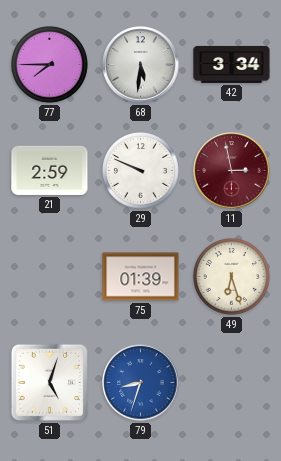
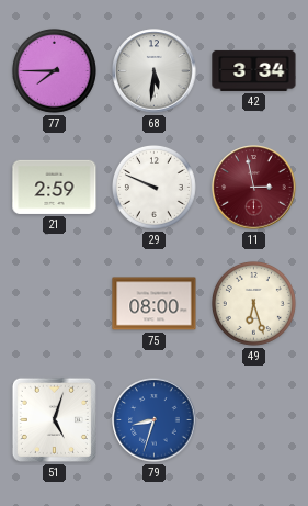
75: 01:39 -> 08:00
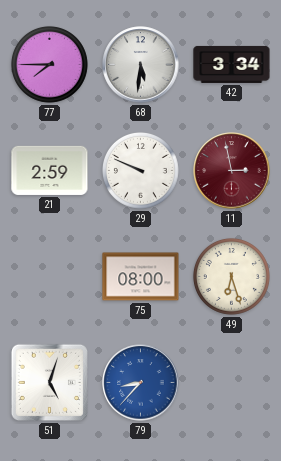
79: 8:33 -> 8:37
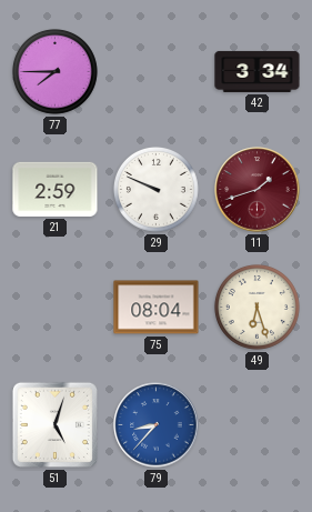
68: 5:31 -> none
11: 2:58 -> 1:42
75: 08:00 -> 08:04
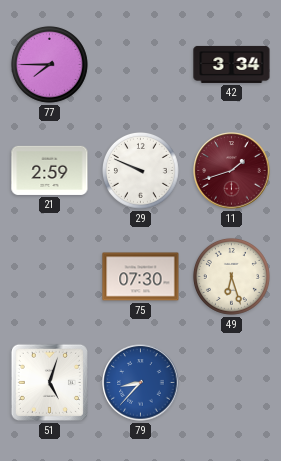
75: 08:04 -> 07:30
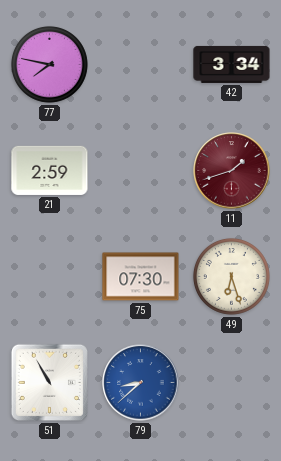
77: 7:45 -> 7:47
29: 9:49 -> none
51: 5:03 -> 10:55
79: 8:37 -> 8:38
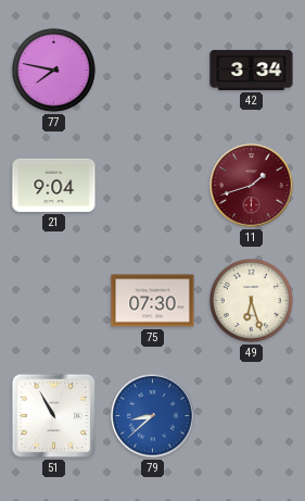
21: 2:59 -> 9:04
